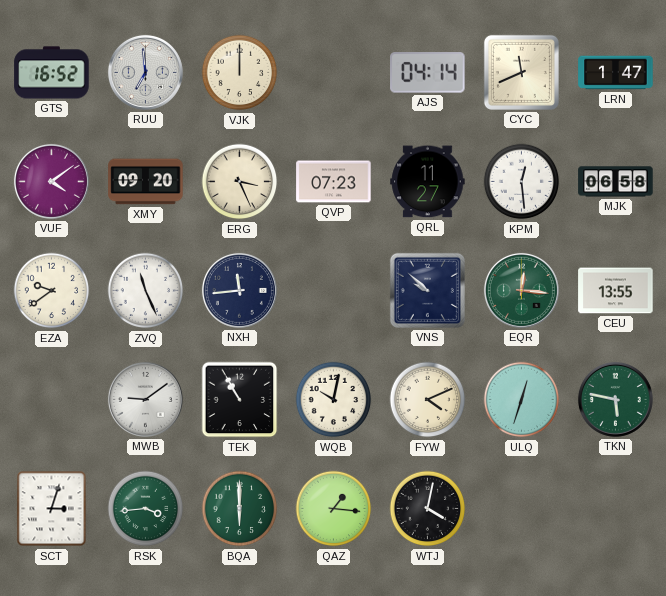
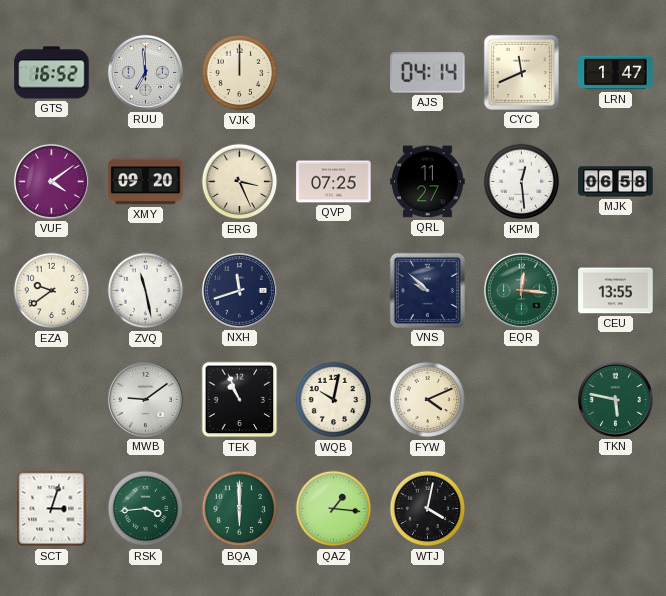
QVP: 07:23 -> 07:25
ZVQ: 11:26 -> 11:28
NXH: 11:44 -> 11:42
TEK: 10:55 -> 10:56
ULQ: 12:33 -> none
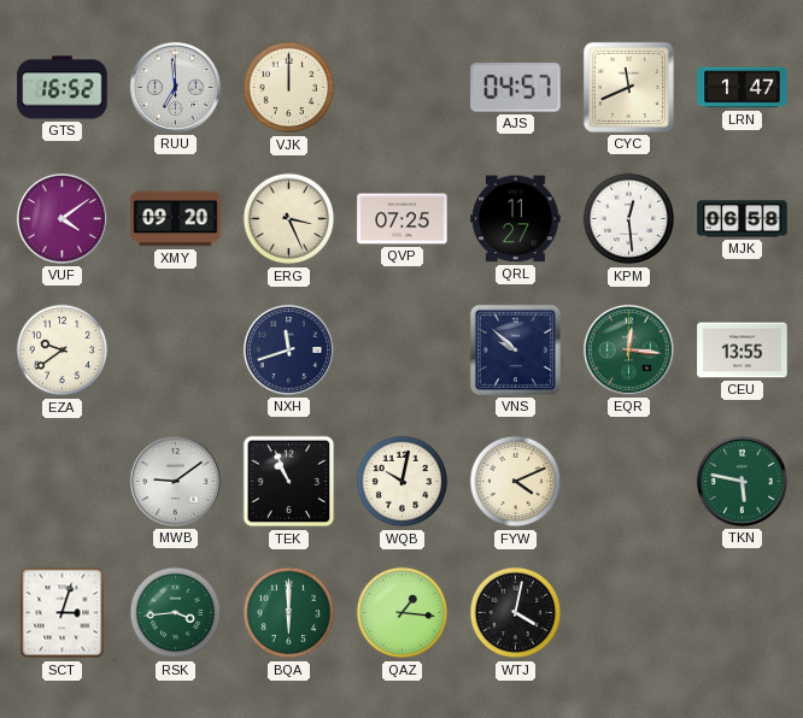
AJS: 04:14 -> 04:57
ZVQ: 11:28 -> none
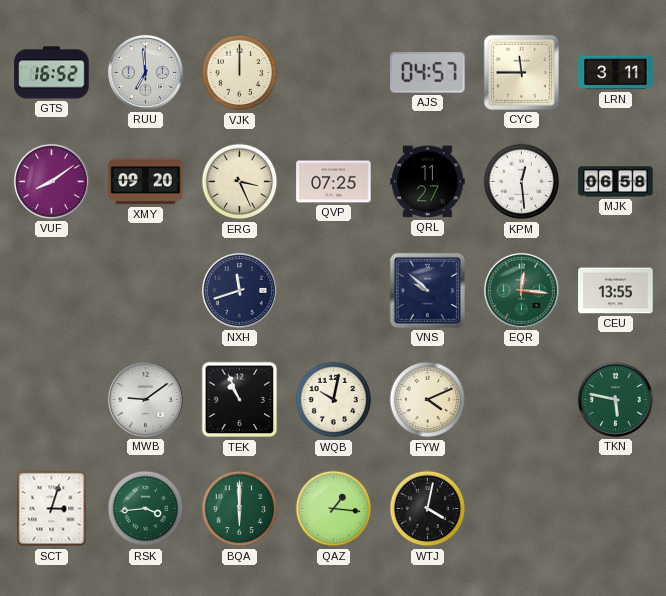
CYC: 11:41 -> 11:45
LRN: 1:47 -> 3:11
VUF: 4:09 -> 8:09
EZA: 9:39 -> none
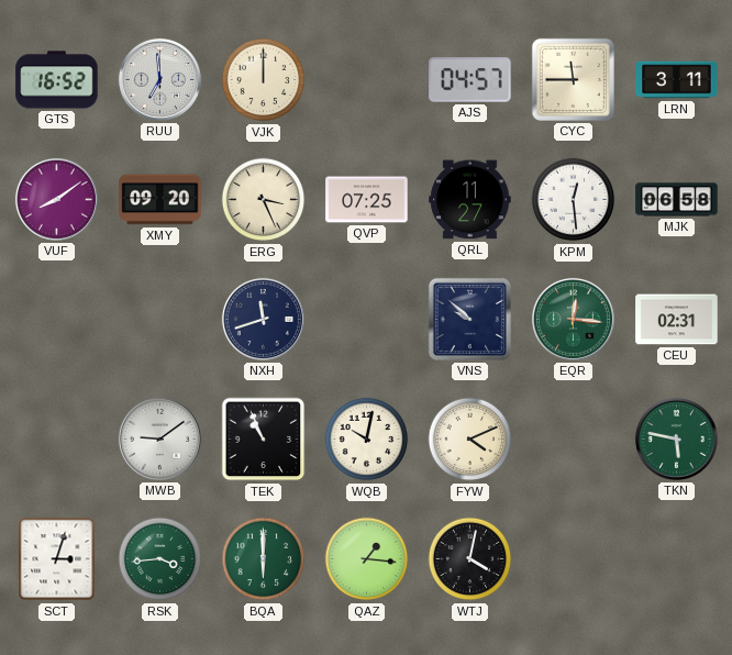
CEU: 13:55 -> 02:31
